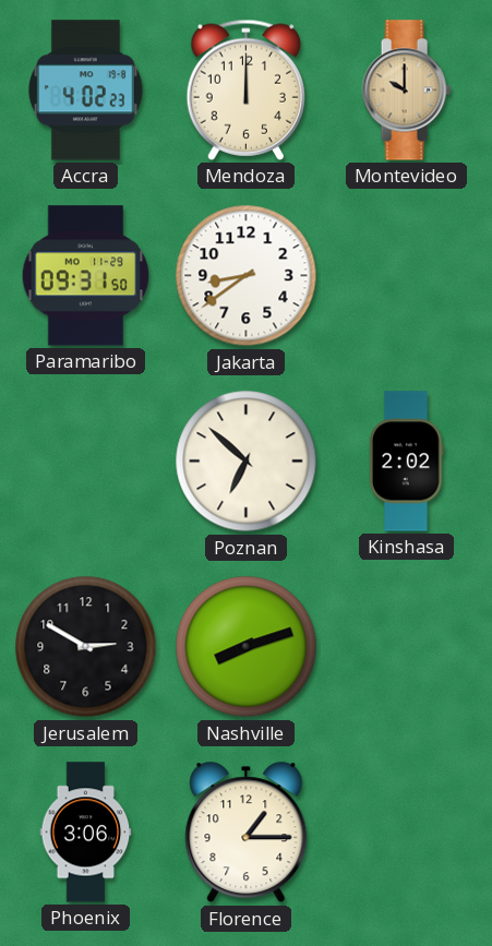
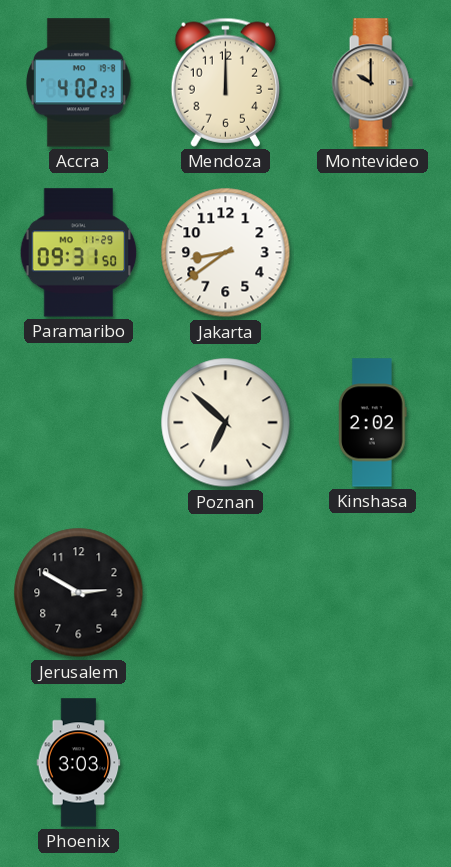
Nashville: 8:12 -> none
Phoenix: 3:06 -> 3:03
Florence: 1:15 -> none
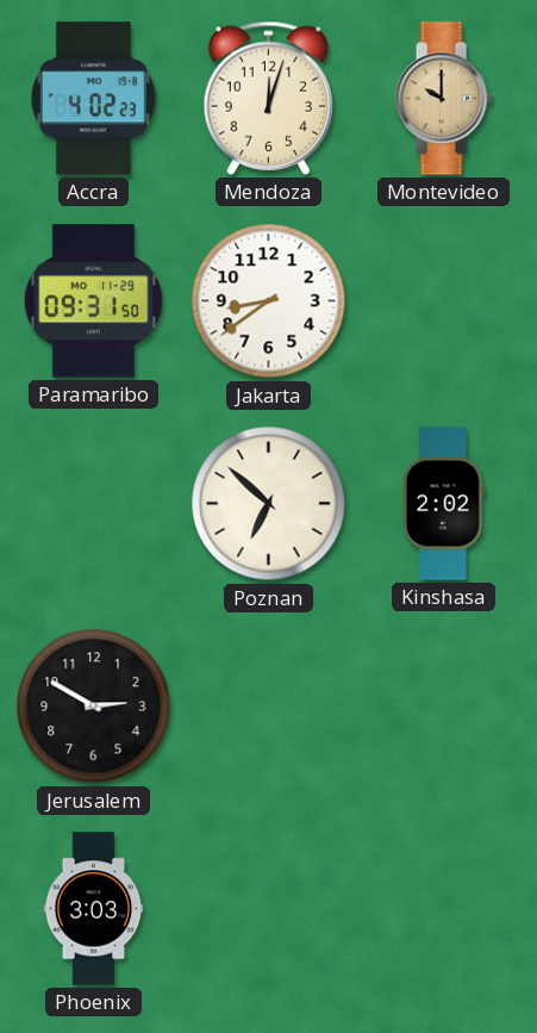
Mendoza: 12:00 -> 12:03
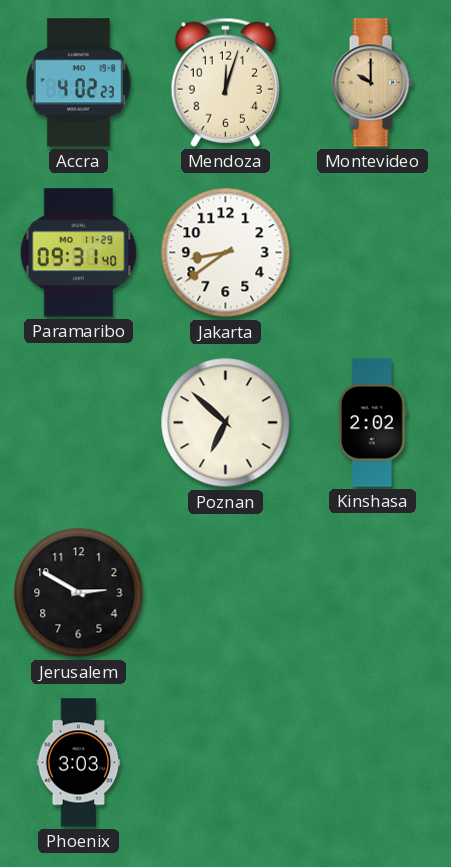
Paramaribo: 09:31:50 -> 09:31:40
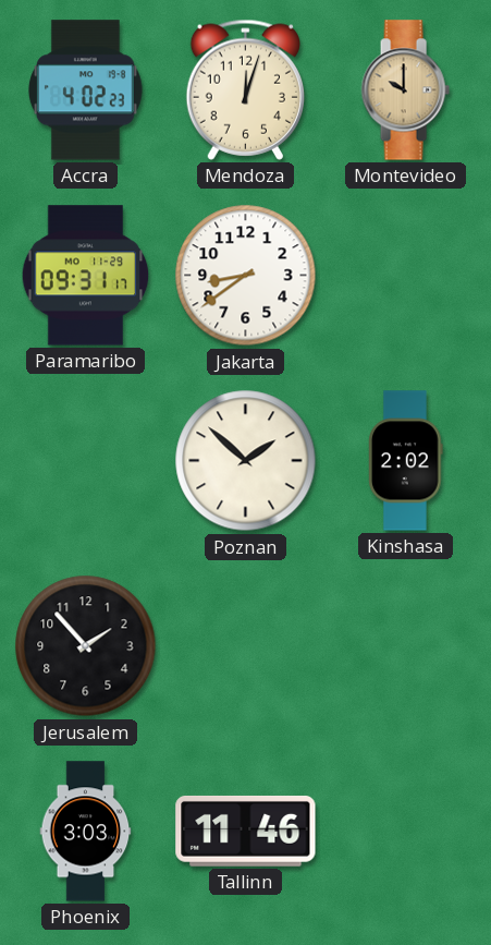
Paramaribo: 09:31:40 -> 09:31:17
Poznan: 6:52 -> 1:52
Jerusalem: 2:50 -> 1:53
Tallinn: none -> 11:46
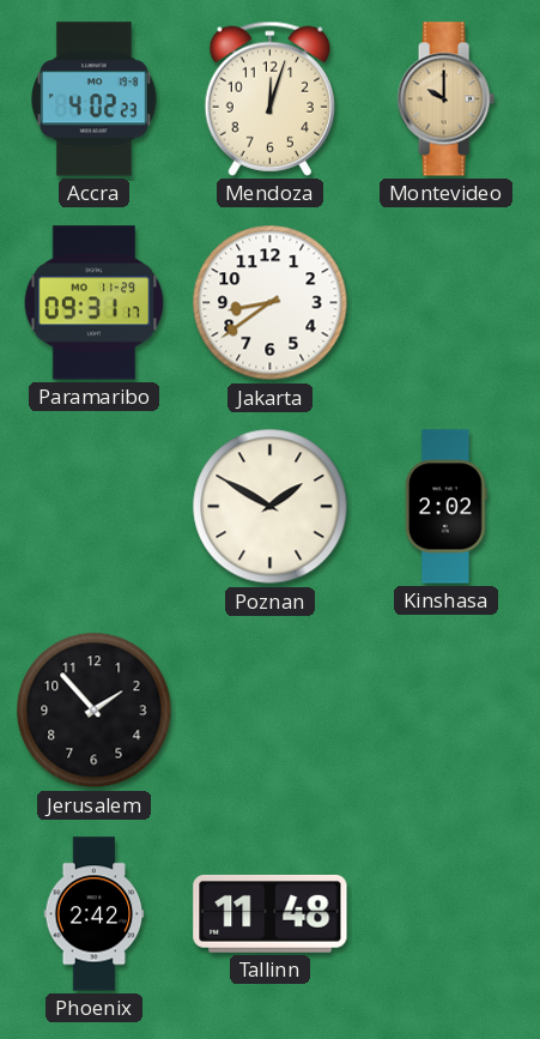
Poznan: 1:52 -> 1:50
Phoenix: 3:03 -> 2:42
Tallinn: 11:46 -> 11:48
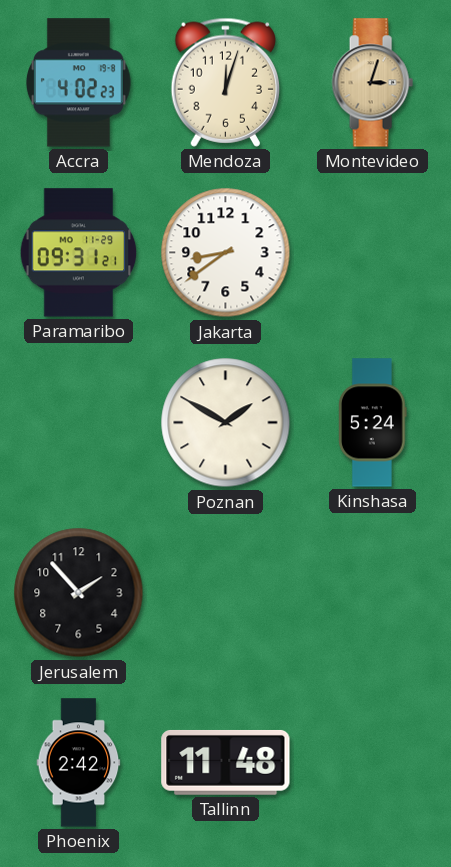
Montevideo: 10:00 -> 3:03
Paramaribo: 09:31:17 -> 09:31:21
Kinshasa: 2:02 -> 5:24
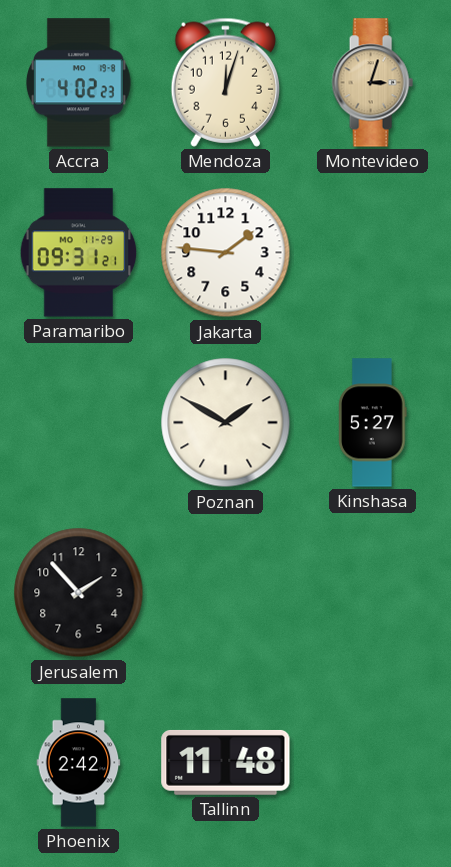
Jakarta: 8:39 -> 1:46
Kinshasa: 5:24 -> 5:27
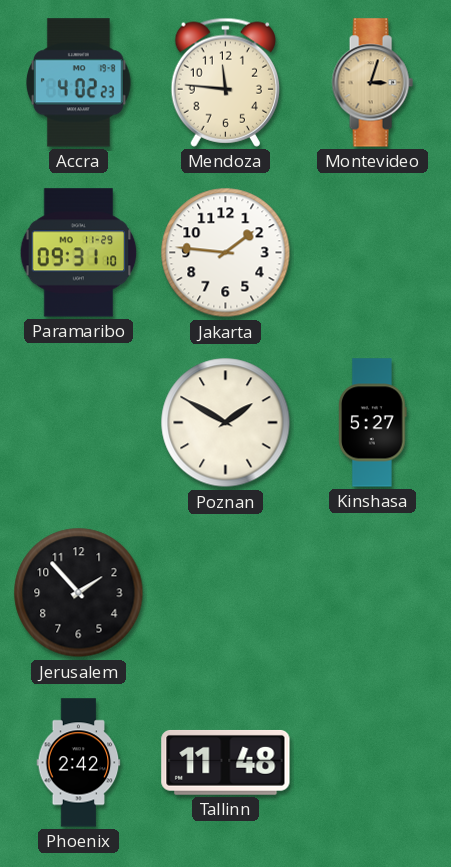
Mendoza: 12:03 -> 11:46
Paramaribo: 09:31:21 -> 09:31:10
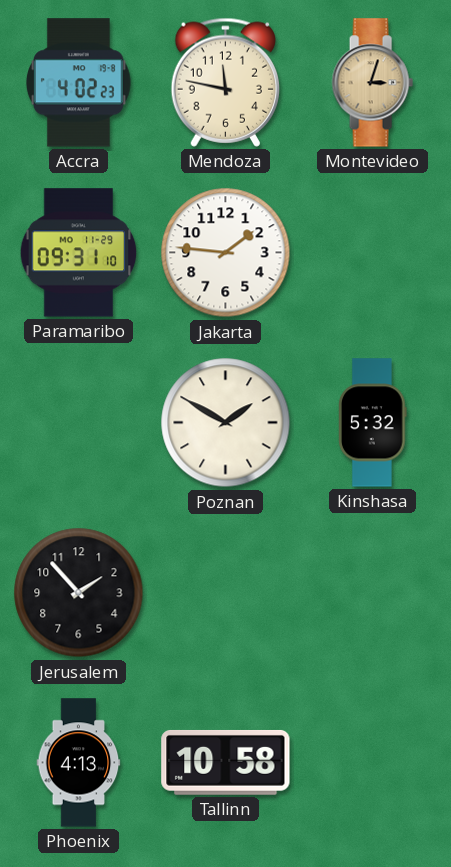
Mendoza: 11:46 -> 11:47
Kinshasa: 5:27 -> 5:32
Phoenix: 2:42 -> 4:13
Tallinn: 11:48 -> 10:58
